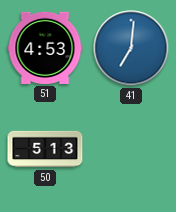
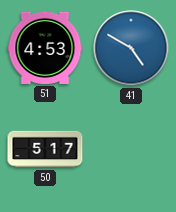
41: 7:01 -> 4:50
50: 5:13 -> 5:17
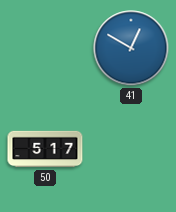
51: 4:53 -> none
41: 4:50 -> 12:50
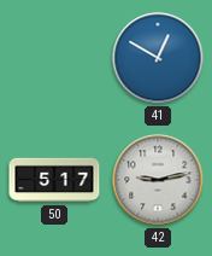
42: none -> 9:13
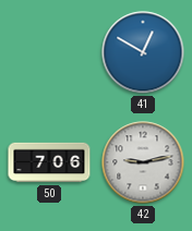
50: 5:17 -> 7:06
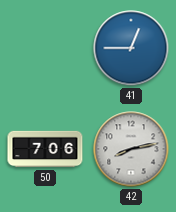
41: 12:50 -> 12:45
42: 9:13 -> 8:13
